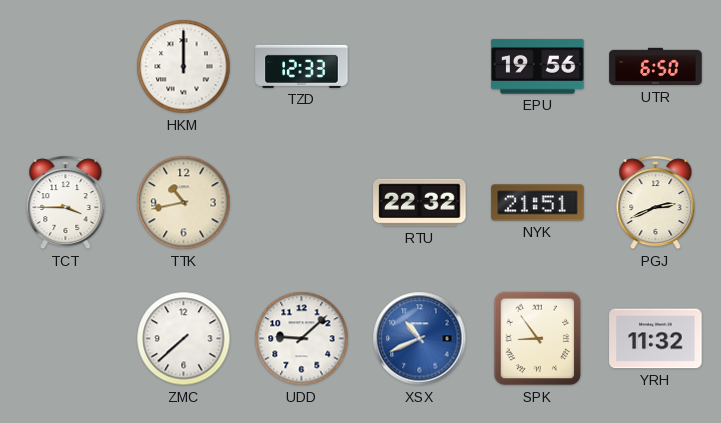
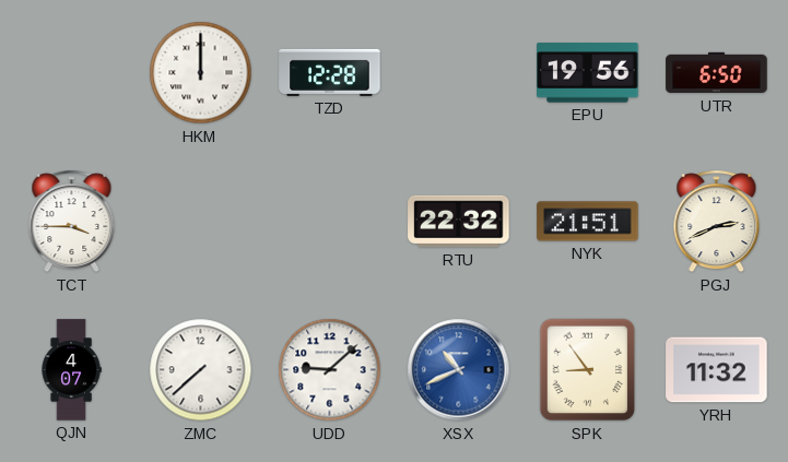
TZD: 12:33 -> 12:28
TTK: 10:43 -> none
QJN: none -> 4:07
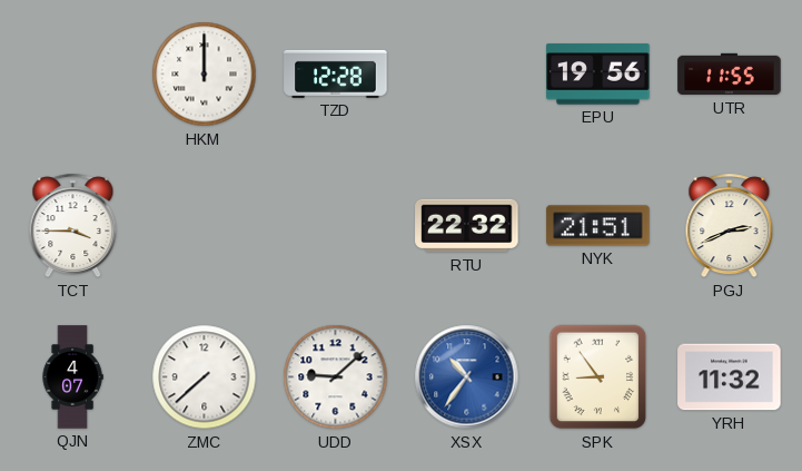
UTR: 6:50 -> 11:55
XSX: 10:41 -> 10:36
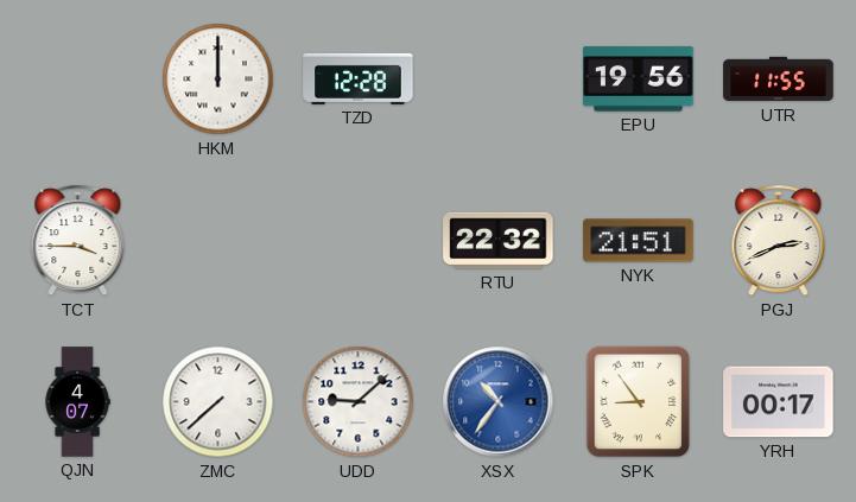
YRH: 11:32 -> 00:17
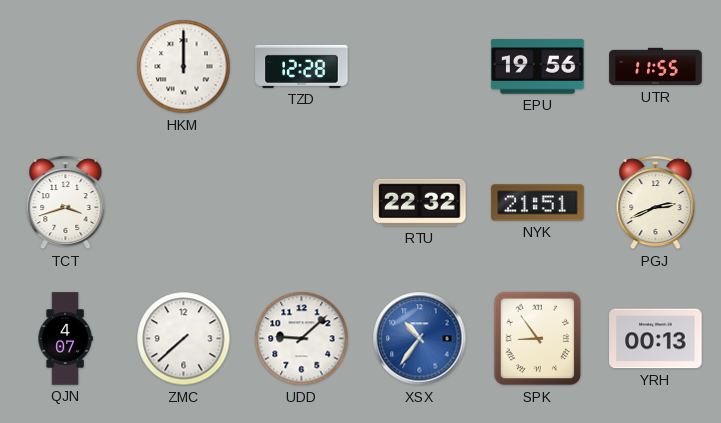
TCT: 3:45 -> 3:42
YRH: 00:17 -> 00:13
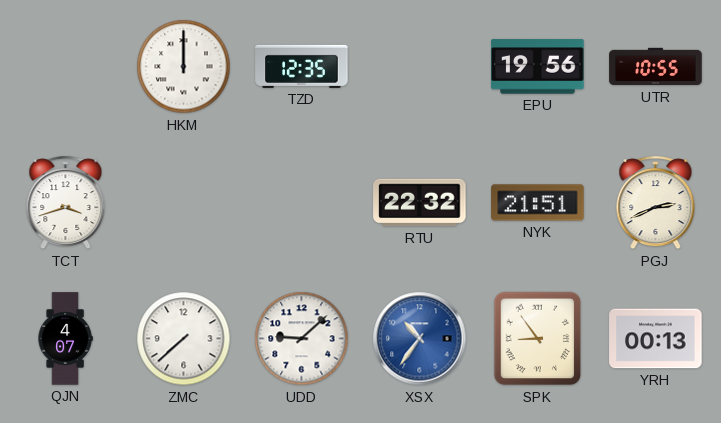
TZD: 12:28 -> 12:35
UTR: 11:55 -> 10:55
